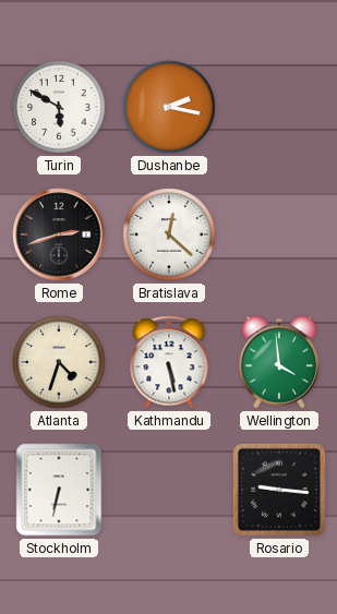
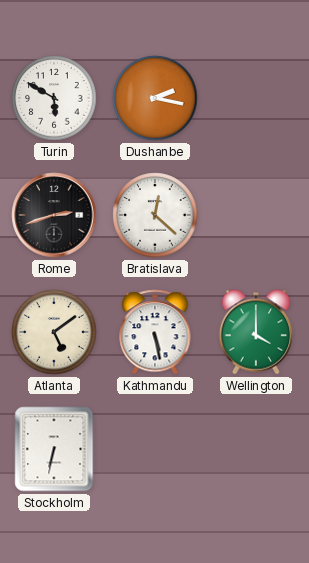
Atlanta: 4:33 -> 5:09
Wellington: 3:59 -> 4:00
Rosario: 9:16 -> none
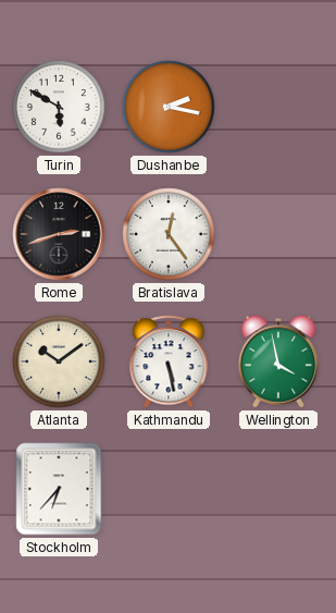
Bratislava: 12:22 -> 12:24
Atlanta: 5:09 -> 10:09
Wellington: 4:00 -> 3:58
Stockholm: 6:32 -> 6:37
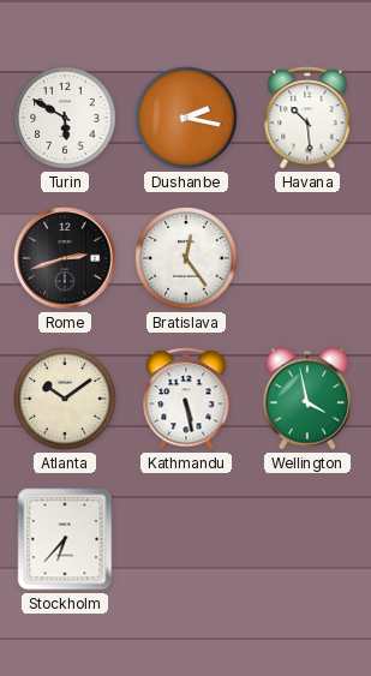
Havana: none -> 10:29
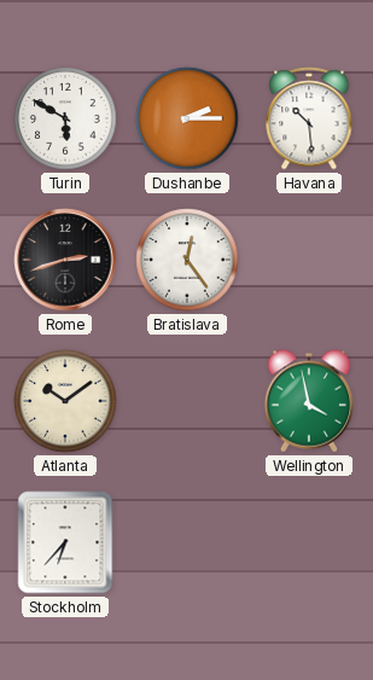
Dushanbe: 2:17 -> 2:15
Kathmandu: 5:28 -> none
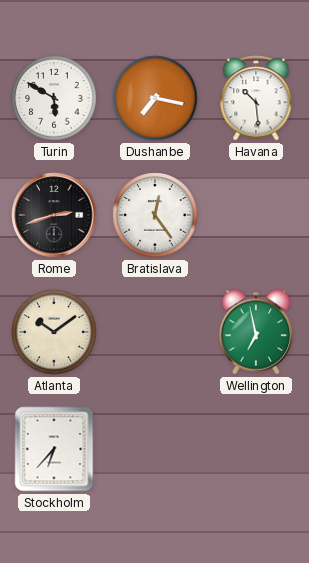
Dushanbe: 2:15 -> 7:17
Wellington: 3:58 -> 6:58
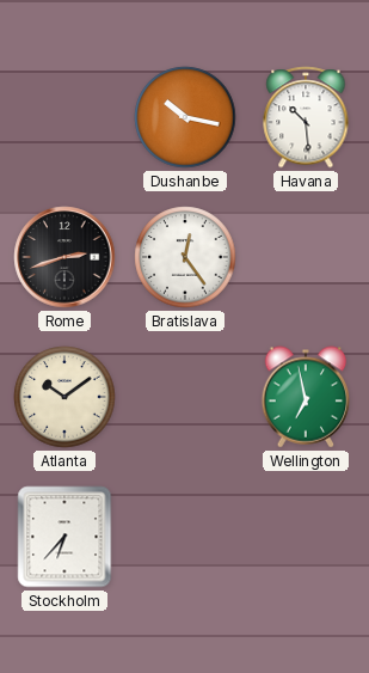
Turin: 5:50 -> none
Dushanbe: 7:17 -> 10:17
